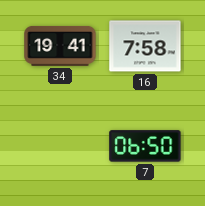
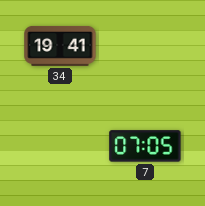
16: 7:58 -> none
7: 06:50 -> 07:05
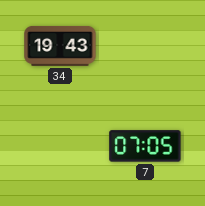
34: 19:41 -> 19:43
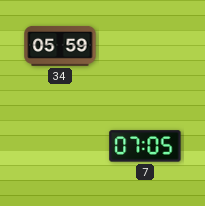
34: 19:43 -> 05:59
